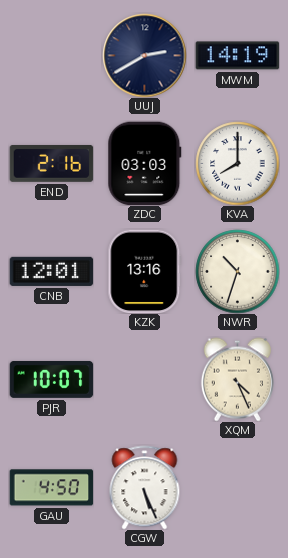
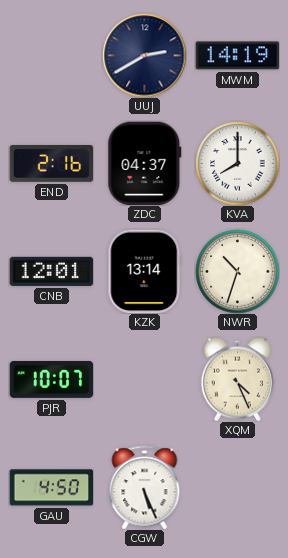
ZDC: 03:03 -> 04:37
KZK: 13:16 -> 13:14
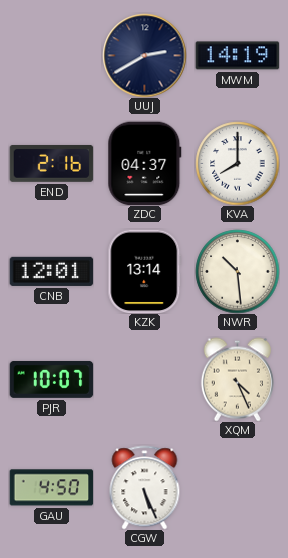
NWR: 10:33 -> 10:29
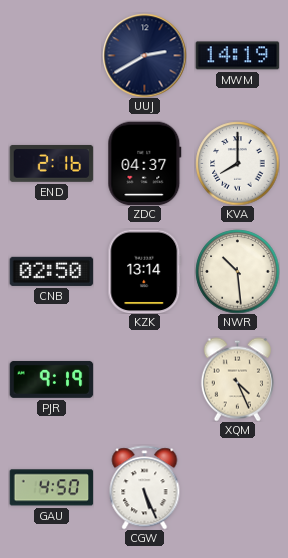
CNB: 12:01 -> 02:50
PJR: 10:07 -> 9:19
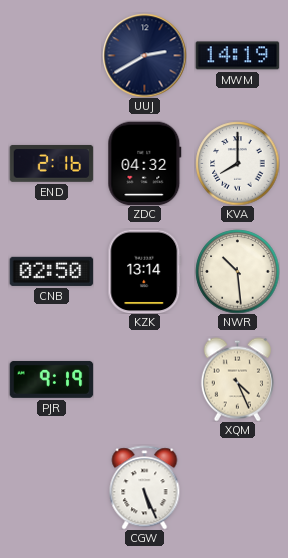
ZDC: 04:37 -> 04:32
GAU: 4:50 -> none
